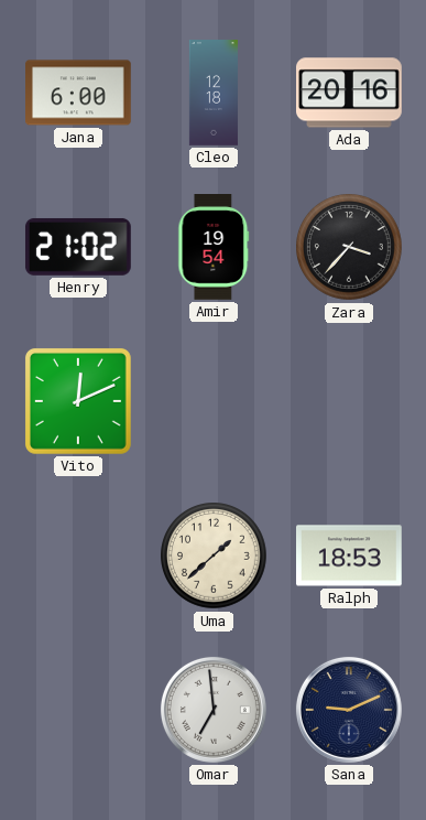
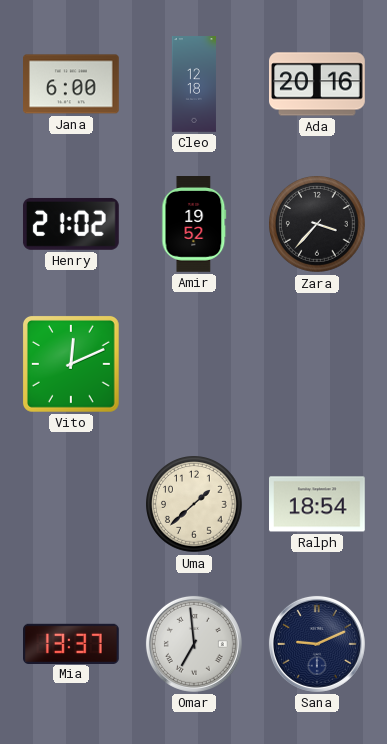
Amir: 19:54 -> 19:52
Ralph: 18:53 -> 18:54
Mia: none -> 13:37
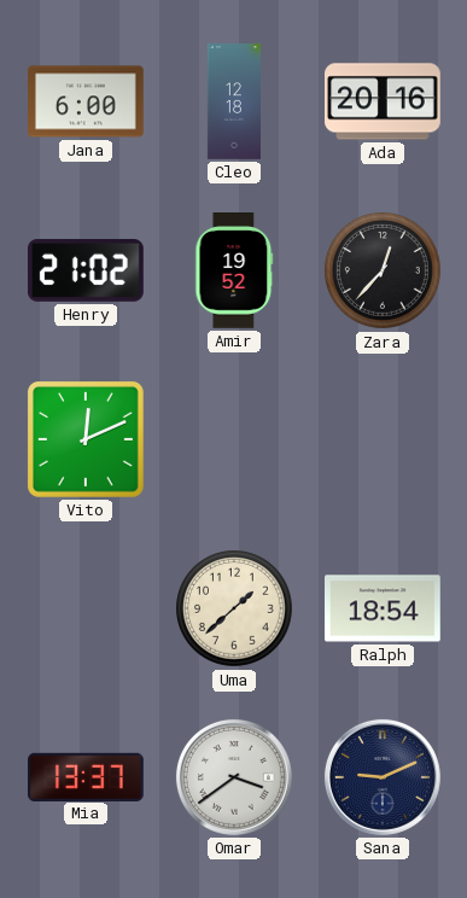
Zara: 3:37 -> 12:37
Omar: 6:59 -> 3:39
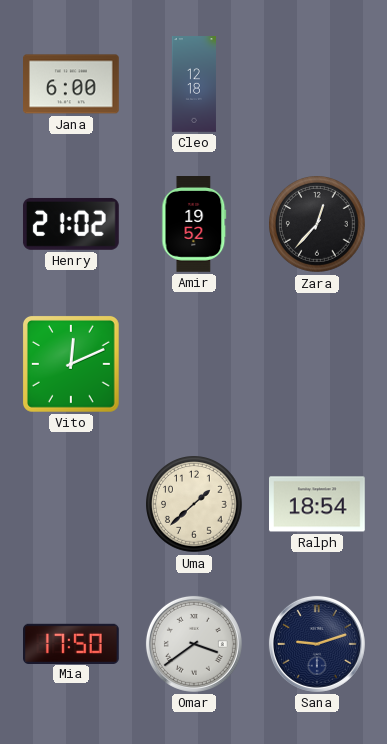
Ada: 20:16 -> none
Mia: 13:37 -> 17:50
Sana: 9:11 -> 9:12
